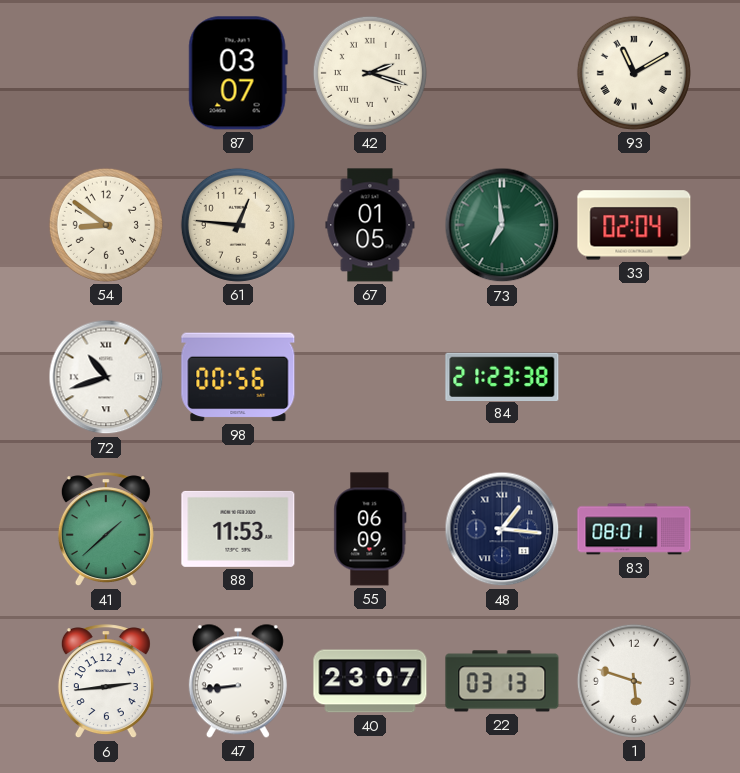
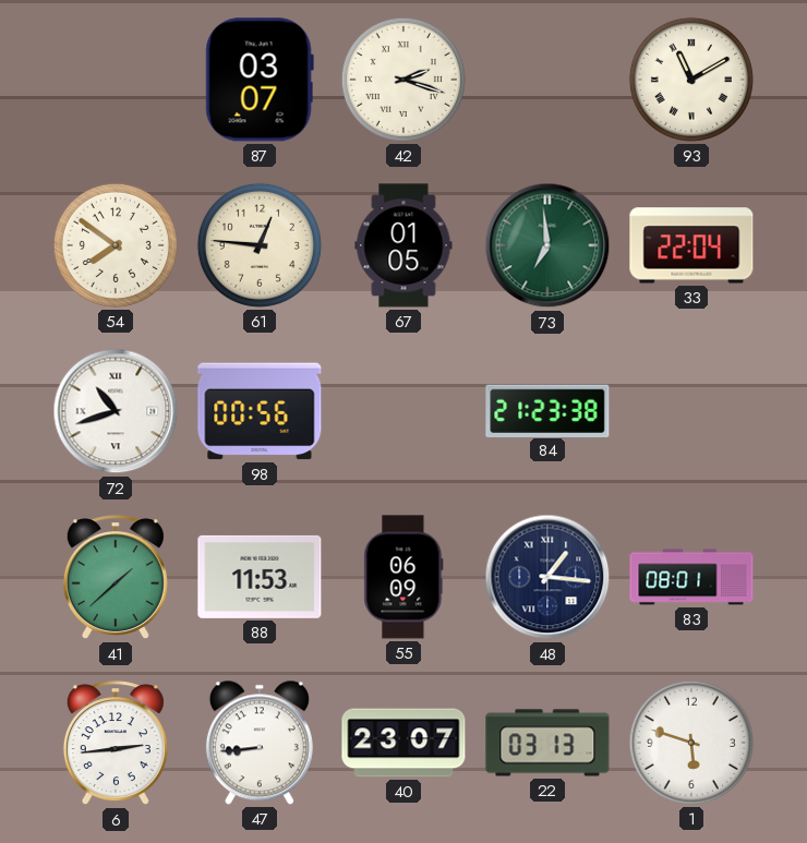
54: 8:51 -> 7:51
33: 02:04 -> 22:04
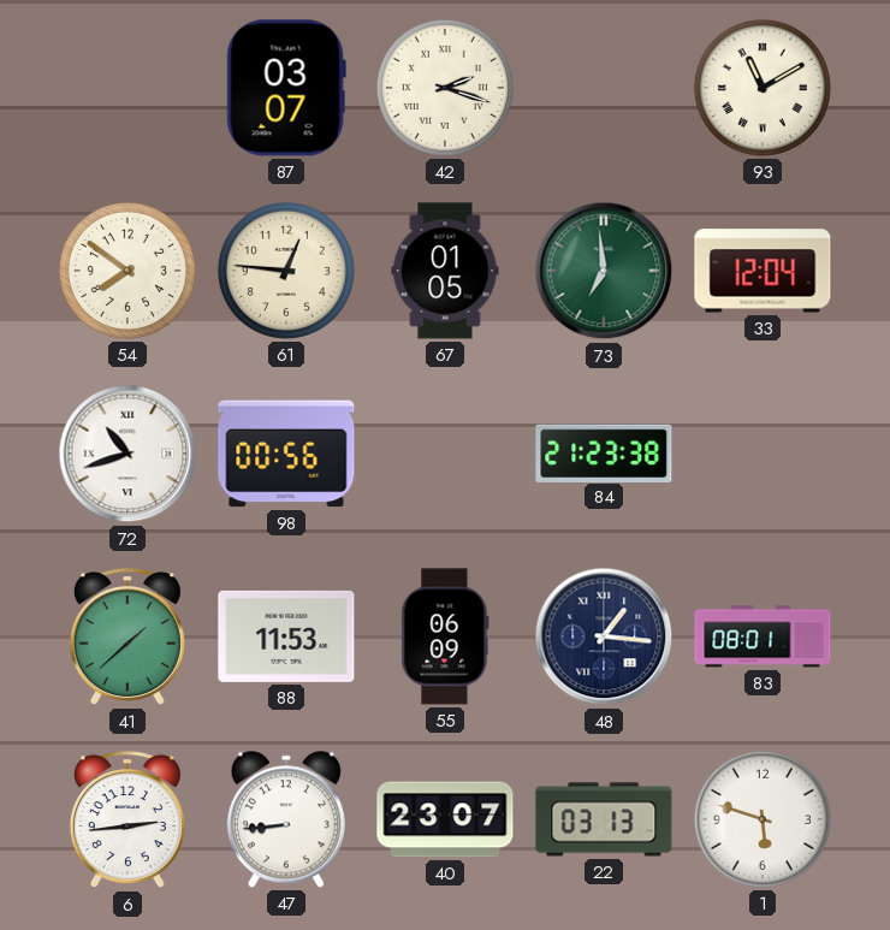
33: 22:04 -> 12:04
